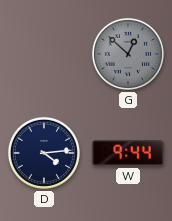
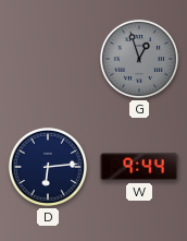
G: 12:52 -> 12:57
D: 4:14 -> 6:14
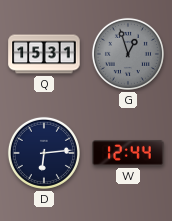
Q: none -> 15:31
W: 9:44 -> 12:44
